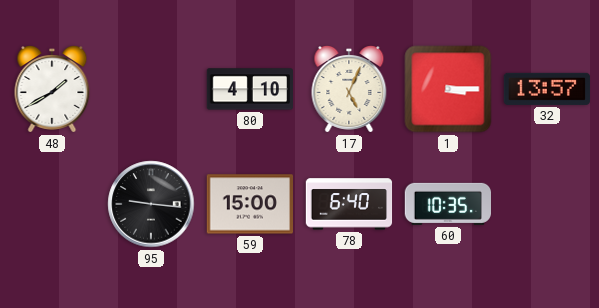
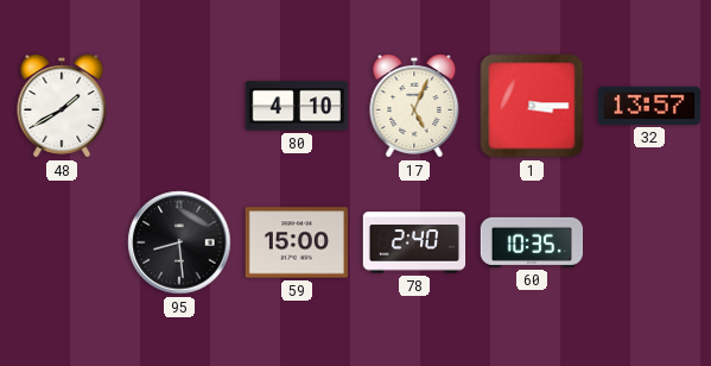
95: 9:16 -> 8:29
78: 6:40 -> 2:40
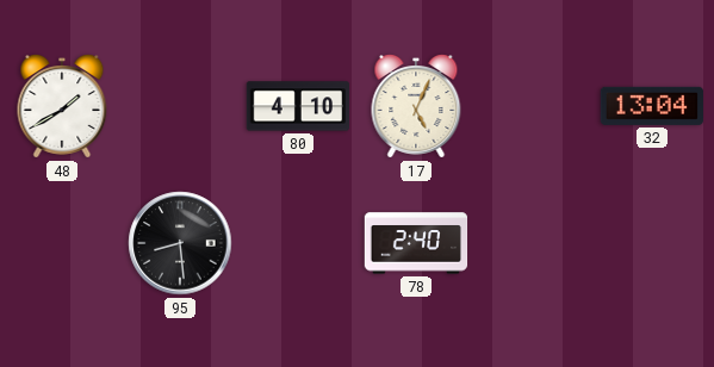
1: 3:15 -> none
32: 13:57 -> 13:04
59: 15:00 -> none
60: 10:35 -> none
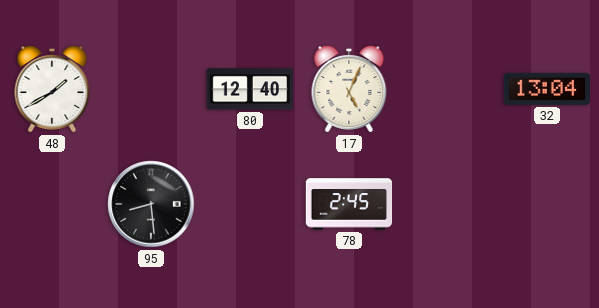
80: 4:10 -> 12:40
78: 2:40 -> 2:45
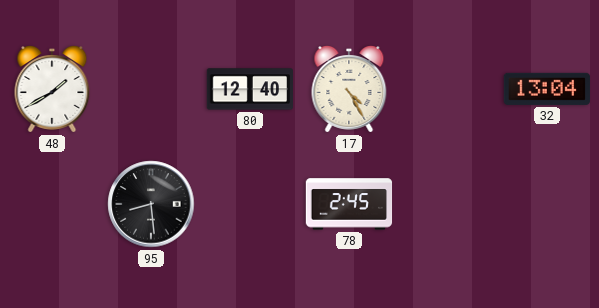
17: 5:04 -> 4:25
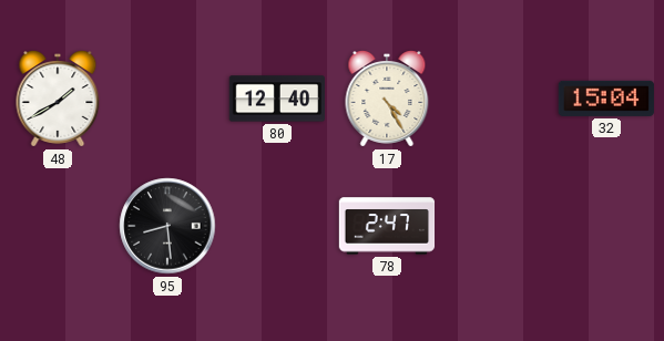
32: 13:04 -> 15:04
78: 2:45 -> 2:47
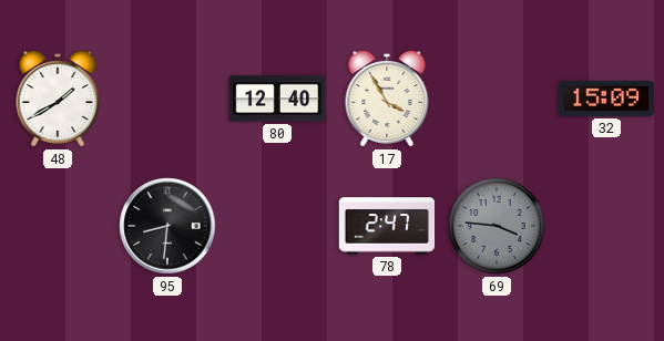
17: 4:25 -> 3:55
32: 15:04 -> 15:09
95: 8:29 -> 8:31
69: none -> 3:46
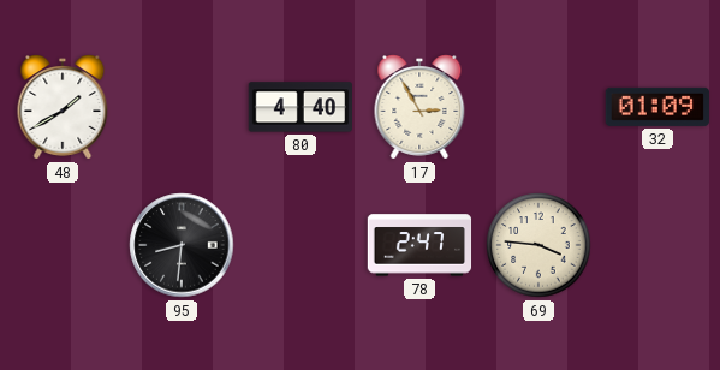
80: 12:40 -> 4:40
17: 3:55 -> 2:55
32: 15:09 -> 01:09
69 dial: grey -> cream
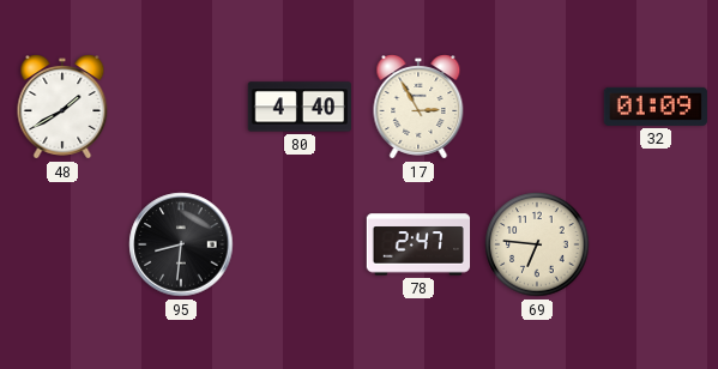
69: 3:46 -> 6:46
